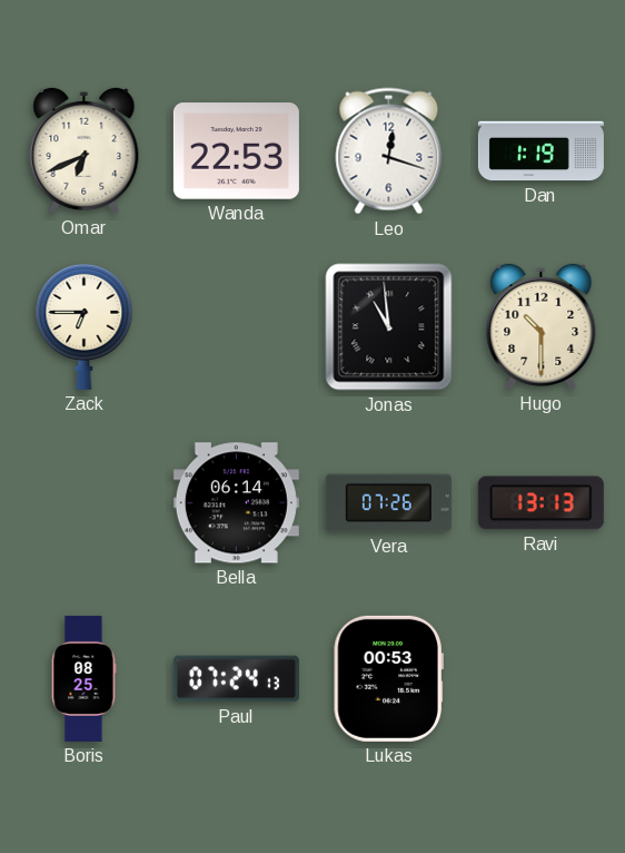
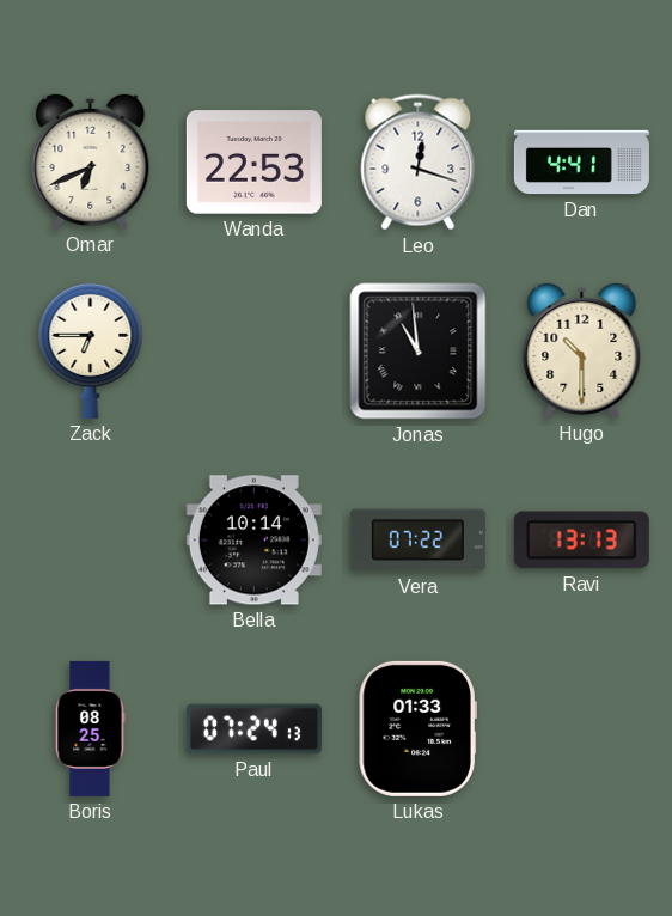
Dan: 1:19 -> 4:41
Bella: 06:14 -> 10:14
Vera: 07:26 -> 07:22
Lukas: 00:53 -> 01:33
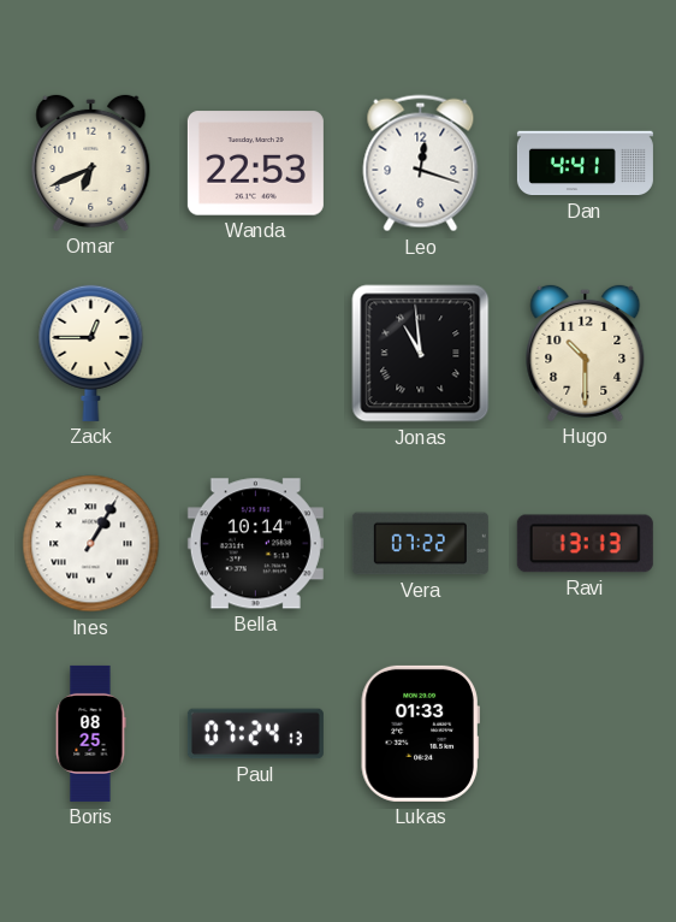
Zack: 6:45 -> 12:45
Ines: none -> 1:05
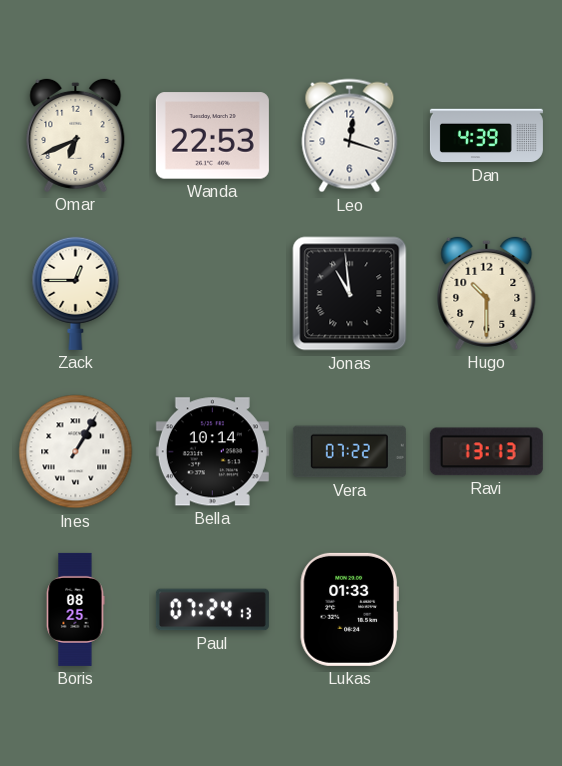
Dan: 4:41 -> 4:39
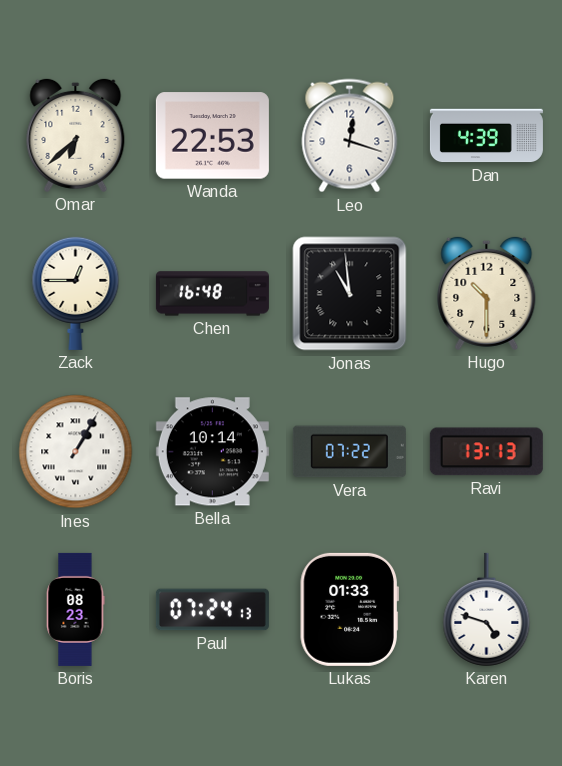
Omar: 6:41 -> 6:38
Chen: none -> 16:48
Boris: 08:25 -> 08:23
Karen: none -> 4:48
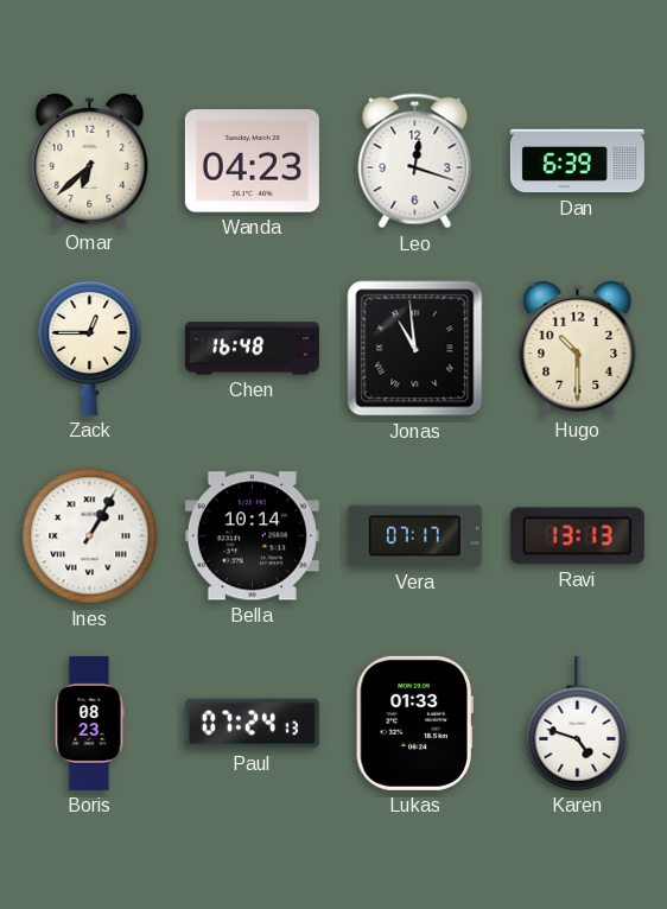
Wanda: 22:53 -> 04:23
Dan: 4:39 -> 6:39
Vera: 07:22 -> 07:17
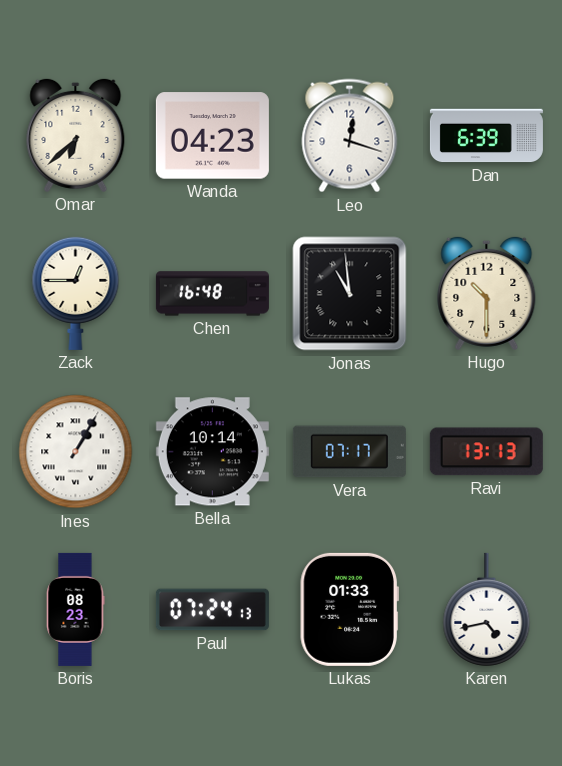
Karen: 4:48 -> 4:43
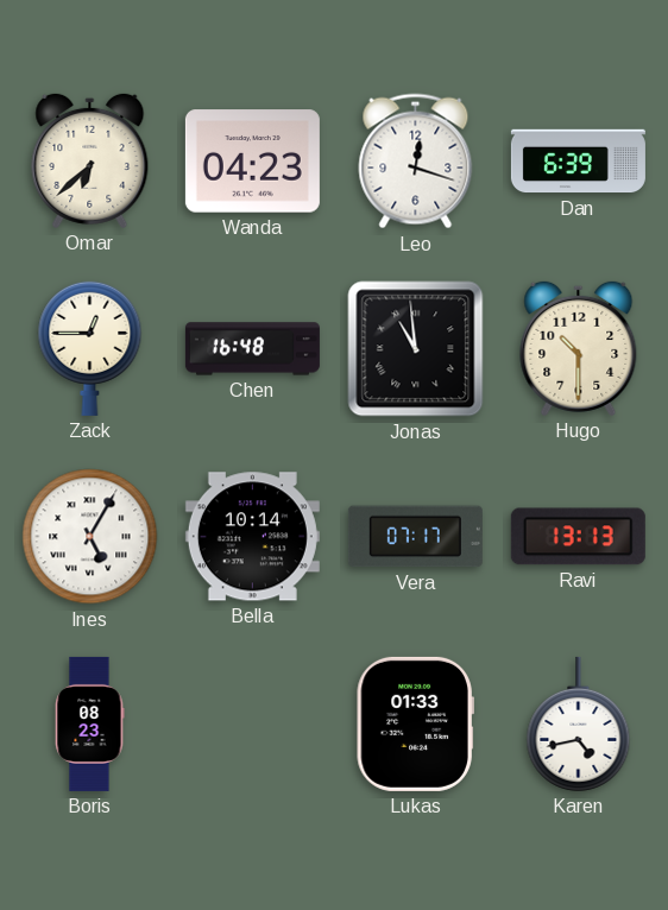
Ines: 1:05 -> 5:05
Paul: 07:24 -> none
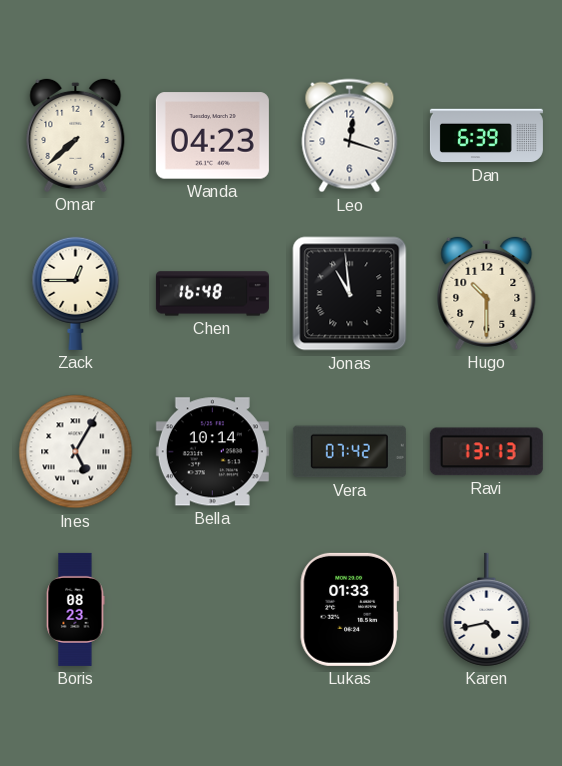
Omar: 6:38 -> 7:38
Vera: 07:17 -> 07:42
